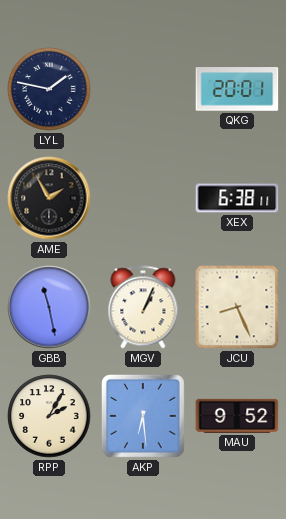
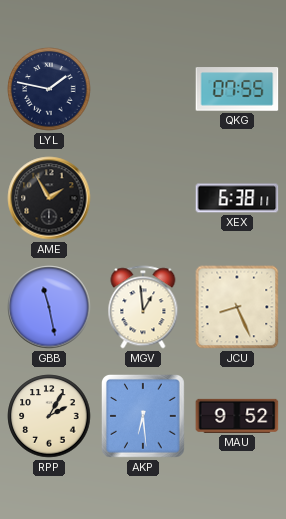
QKG: 20:01 -> 07:55
MGV: 1:04 -> 12:59
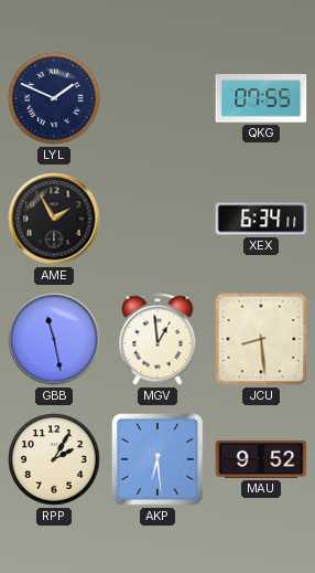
LYL: 1:47 -> 1:49
XEX: 6:38 -> 6:34
JCU: 8:26 -> 8:29
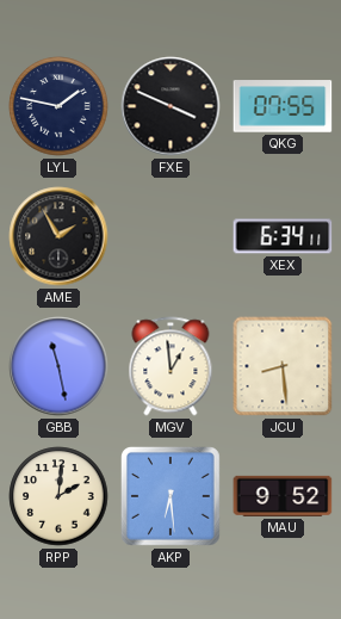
LYL: 1:49 -> 1:47
FXE: none -> 3:49
RPP: 2:05 -> 2:01
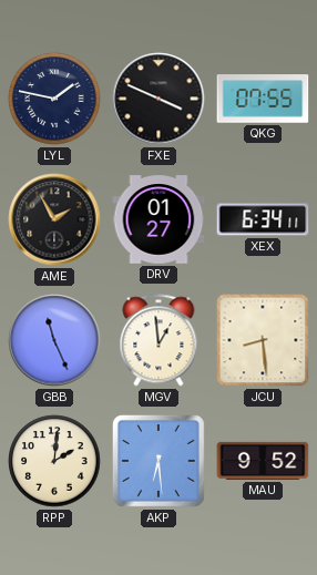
DRV: none -> 01:27
GBB: 11:28 -> 11:26
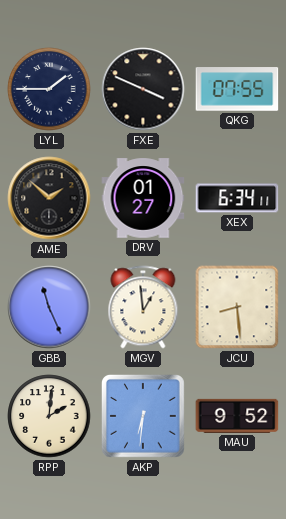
LYL: 1:47 -> 1:45
AME: 1:55 -> 1:52
AKP: 6:29 -> 6:31
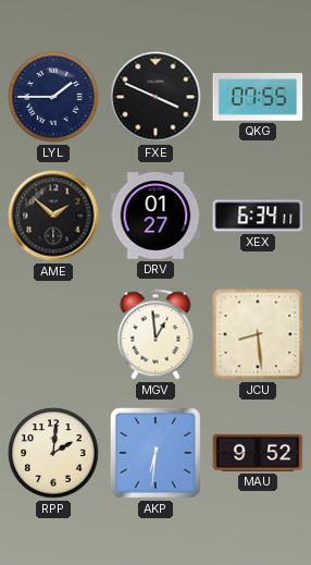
GBB: 11:26 -> none
